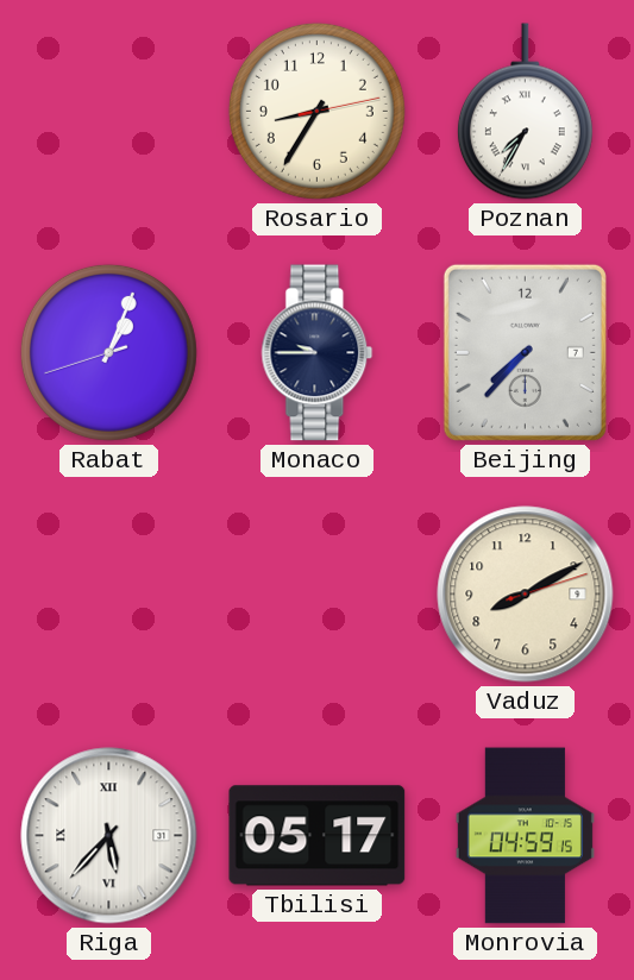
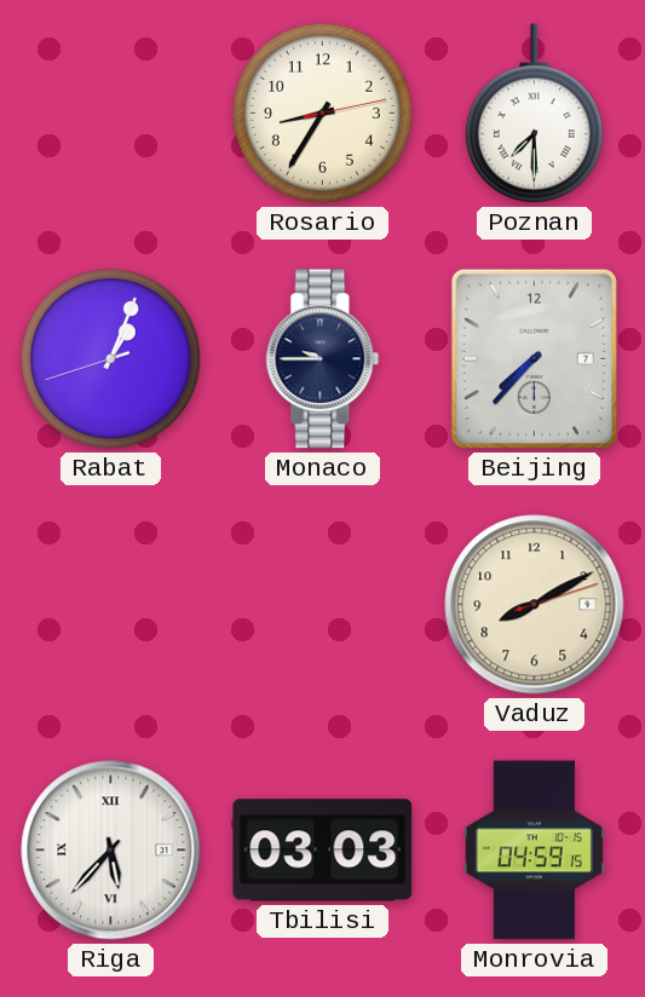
Poznan: 7:35 -> 7:30
Tbilisi: 05:17 -> 03:03
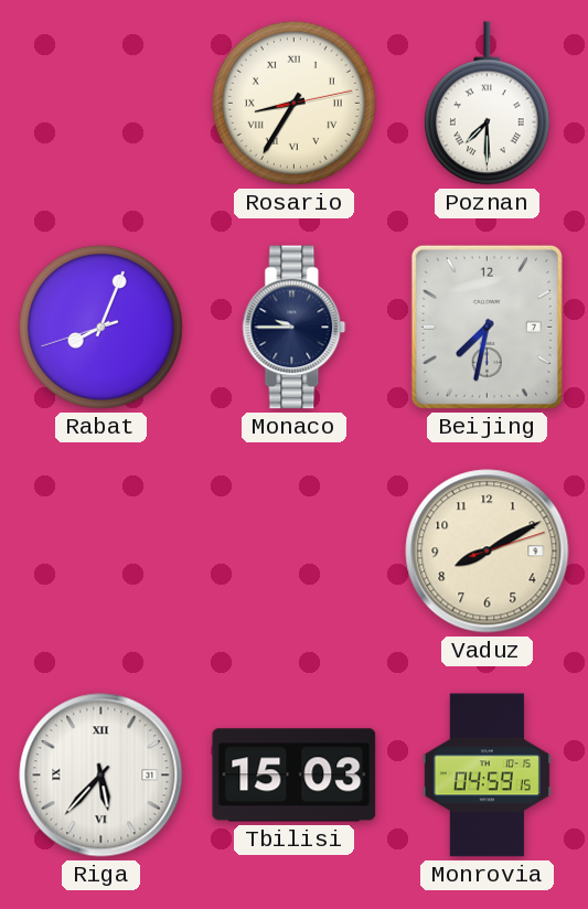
Rosario numerals: Arabic -> Roman
Rabat: 1:03 -> 8:03
Beijing: 7:37 -> 7:32
Tbilisi: 03:03 -> 15:03
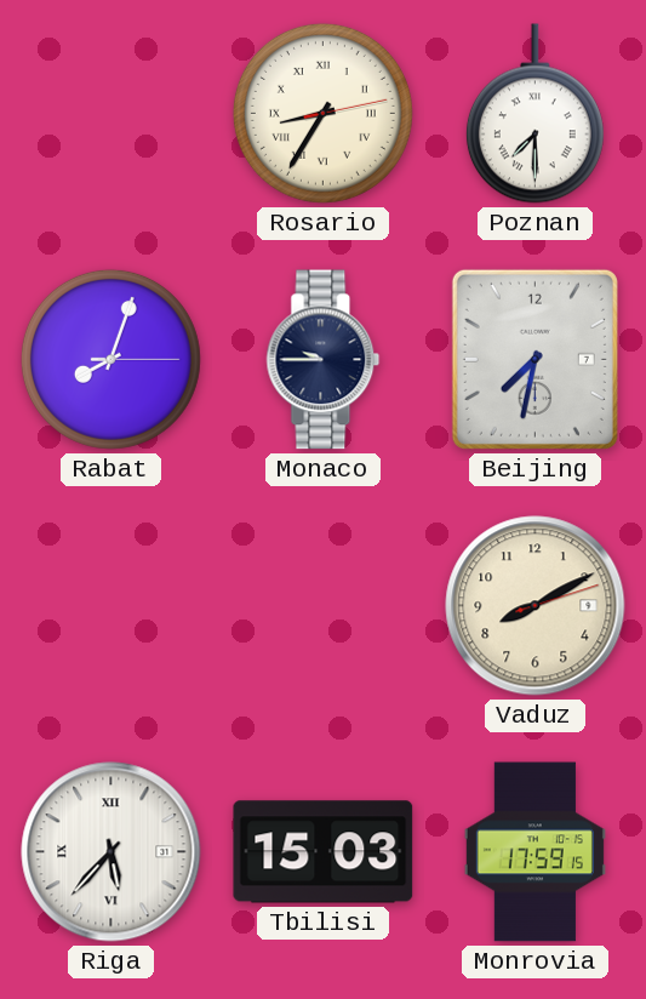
Rabat: 8:03:42 -> 8:03:15
Monrovia: 04:59 -> 17:59
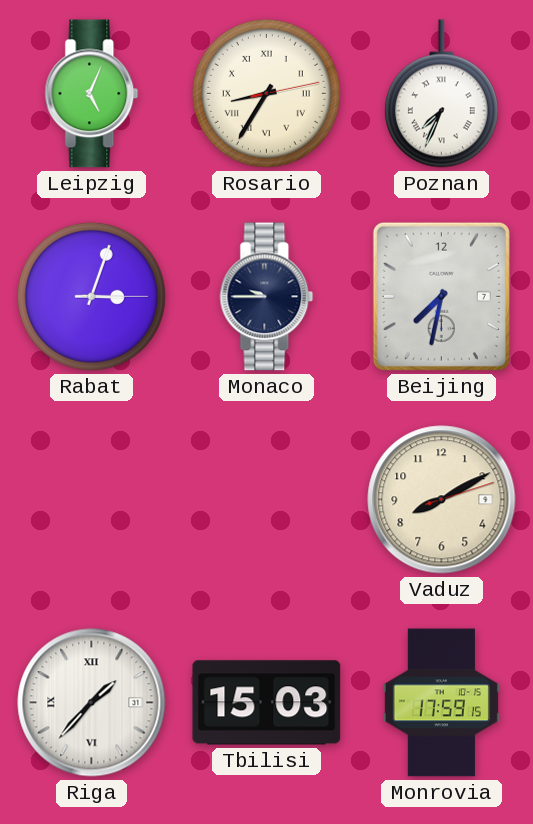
Leipzig: none -> 5:04
Poznan: 7:30 -> 7:34
Rabat: 8:03 -> 3:03
Riga: 5:37 -> 1:37
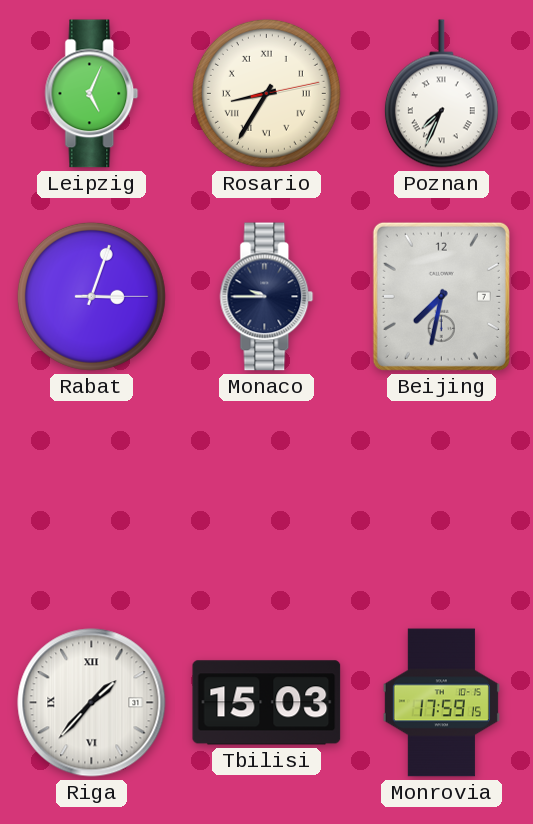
Vaduz: 8:10 -> none
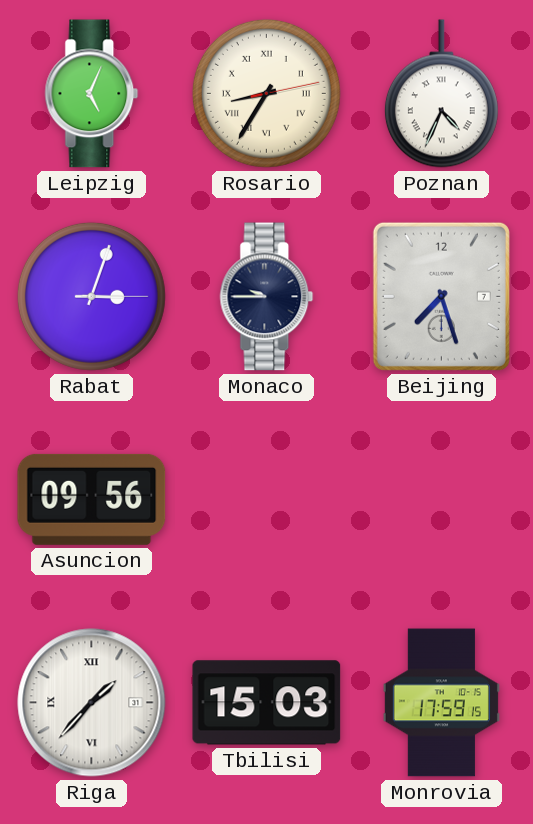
Poznan: 7:34 -> 4:34
Beijing: 7:32 -> 7:27
Asuncion: none -> 09:56
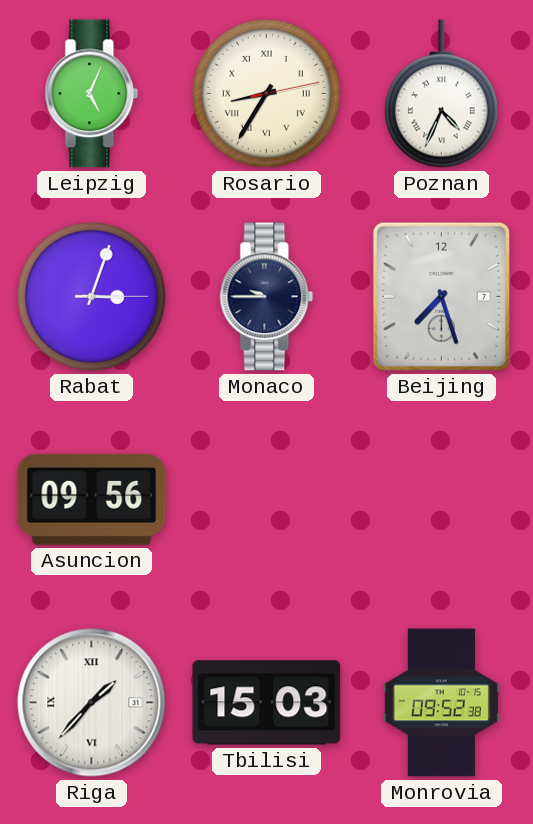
Monrovia: 17:59 -> 09:52
